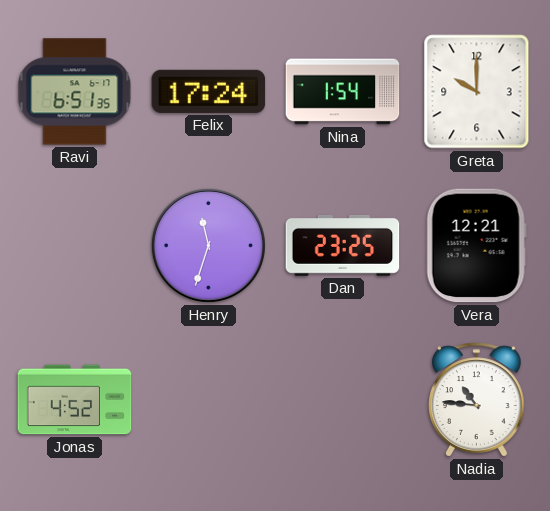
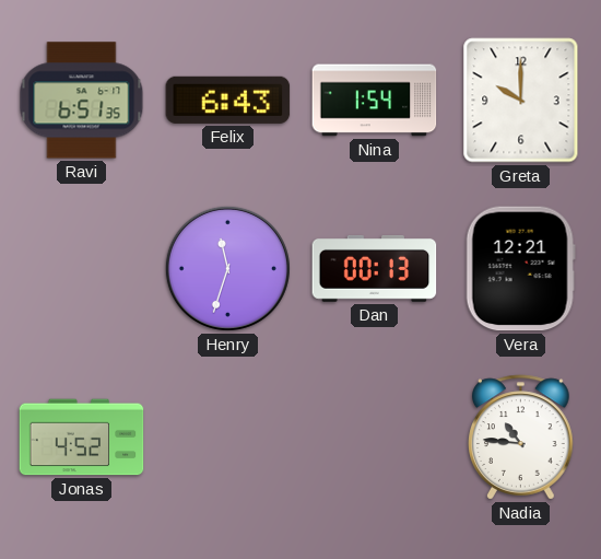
Felix: 17:24 -> 6:43
Dan: 23:25 -> 00:13
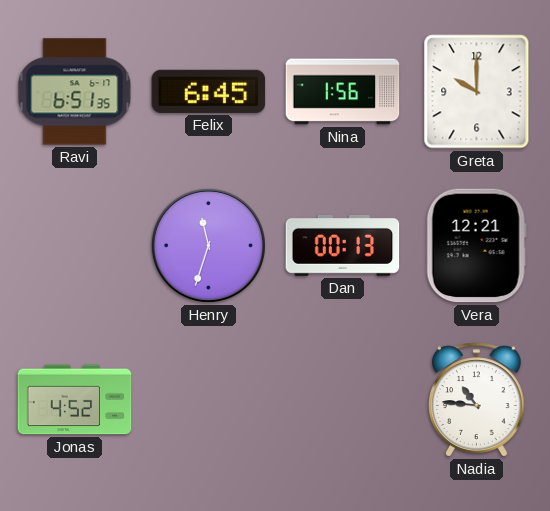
Felix: 6:43 -> 6:45
Nina: 1:54 -> 1:56
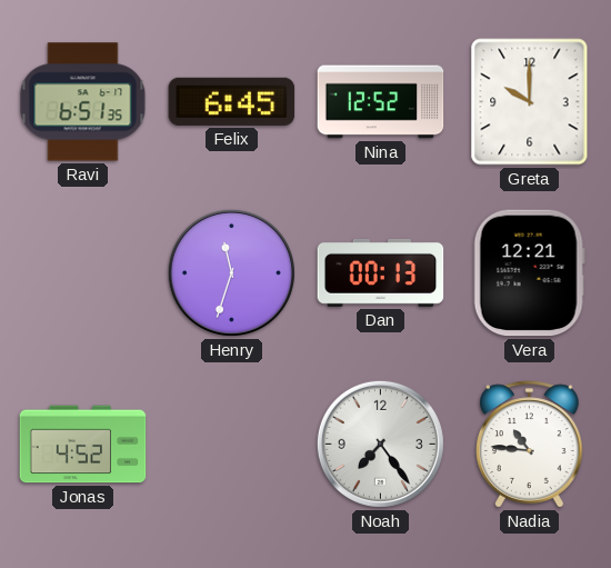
Nina: 1:56 -> 12:52
Noah: none -> 7:24
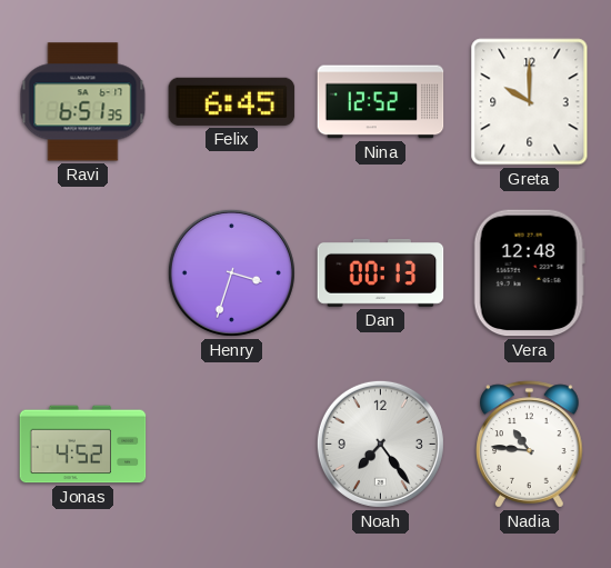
Henry: 11:33 -> 3:33
Vera: 12:21 -> 12:48
